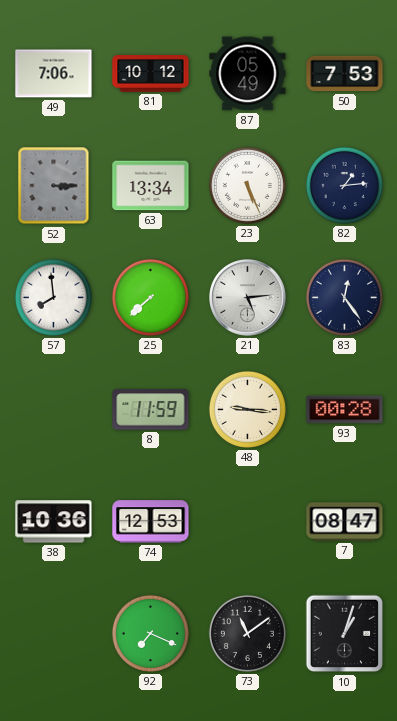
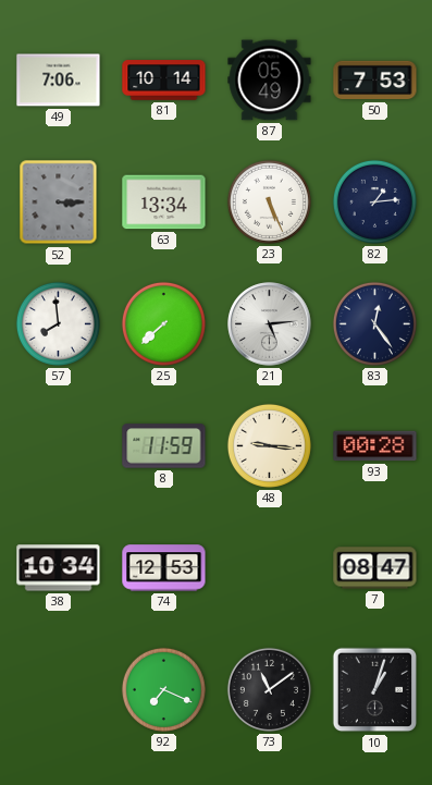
81: 10:12 -> 10:14
38: 10:36 -> 10:34
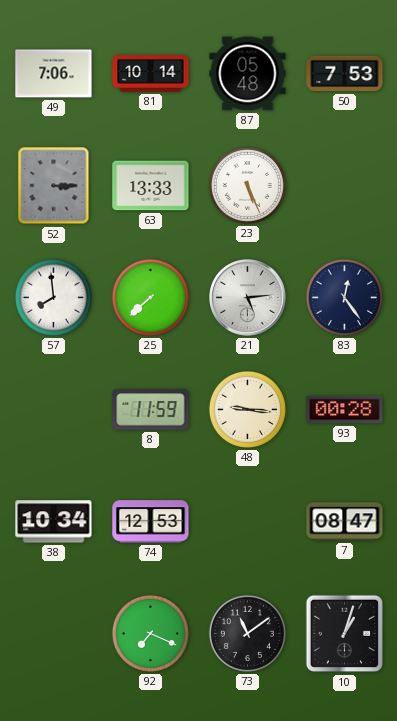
87: 05:49 -> 05:48
63: 13:34 -> 13:33
82: 1:14 -> none
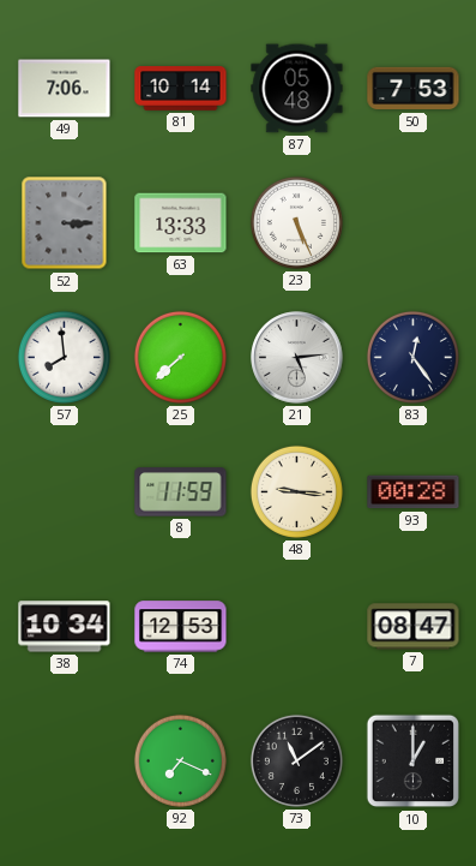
10: 1:03 -> 1:00
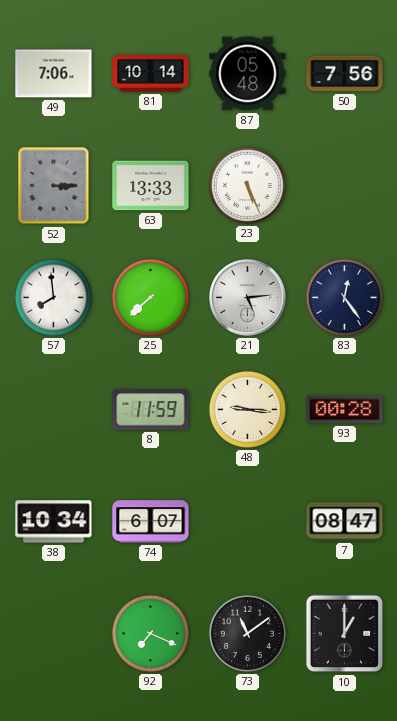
50: 7:53 -> 7:56
74: 12:53 -> 6:07
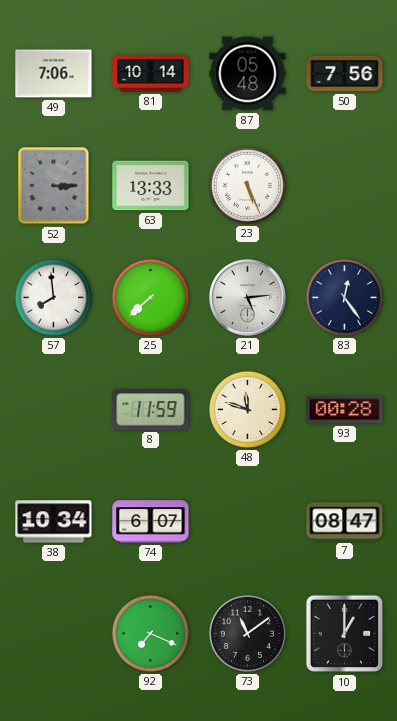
48: 9:16 -> 11:48
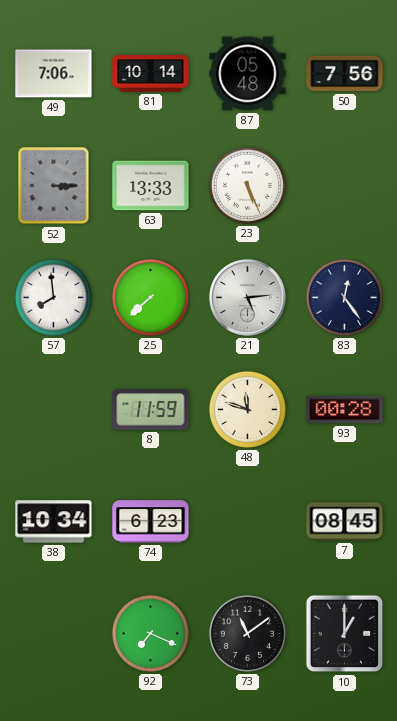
74: 6:07 -> 6:23
7: 08:47 -> 08:45
